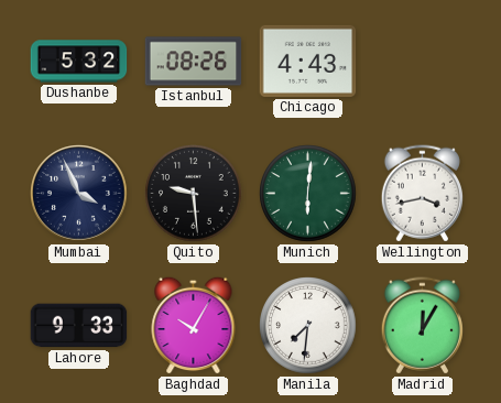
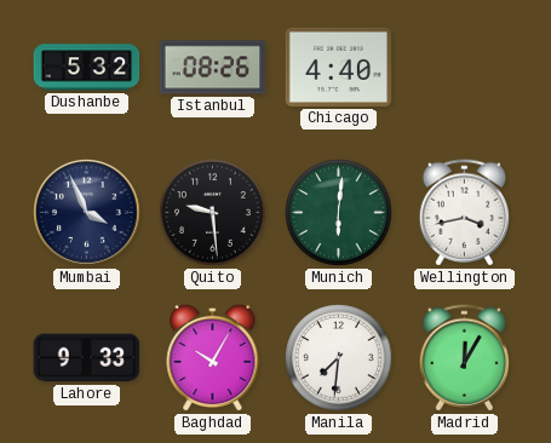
Chicago: 4:43 -> 4:40
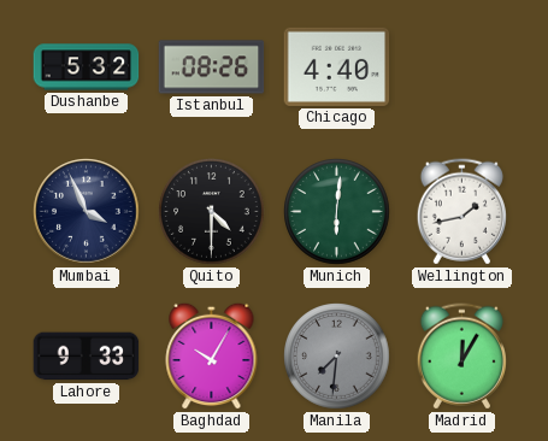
Quito: 9:29 -> 4:30
Wellington: 3:43 -> 1:43
Manila dial: white -> grey
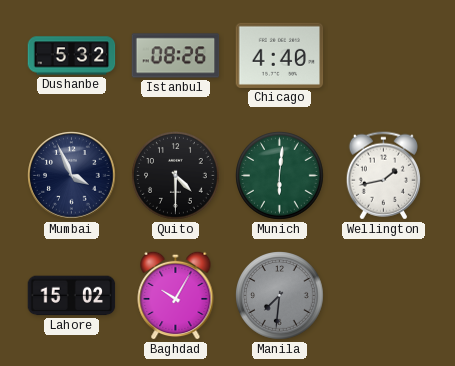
Lahore: 9:33 -> 15:02
Madrid: 12:05 -> none
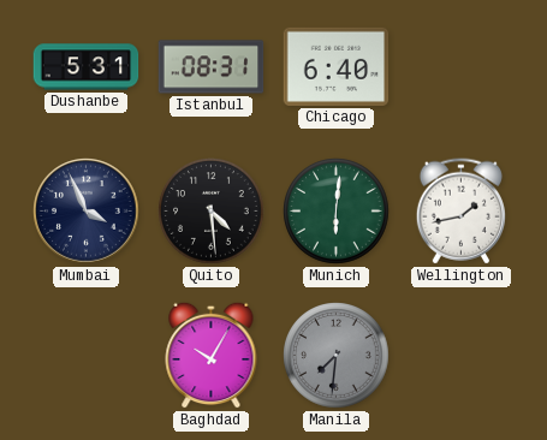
Dushanbe: 5:32 -> 5:31
Istanbul: 08:26 -> 08:31
Chicago: 4:40 -> 6:40
Quito: 4:30 -> 4:29
Lahore: 15:02 -> none
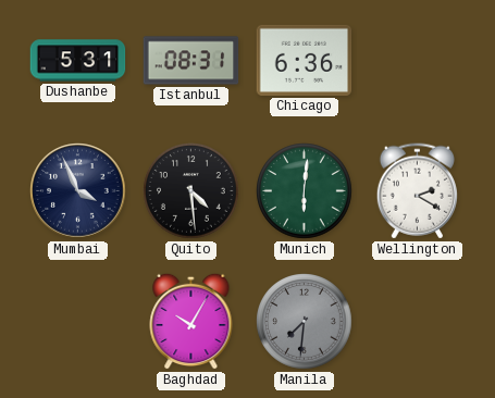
Chicago: 6:40 -> 6:36
Wellington: 1:43 -> 2:20
